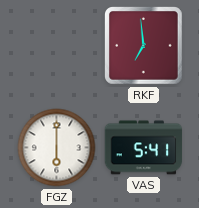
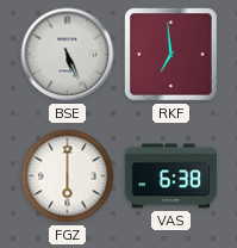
BSE: none -> 5:26
VAS: 5:41 -> 6:38
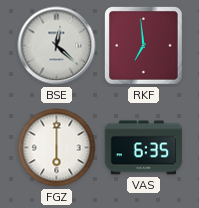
BSE: 5:26 -> 12:22
VAS: 6:38 -> 6:35
